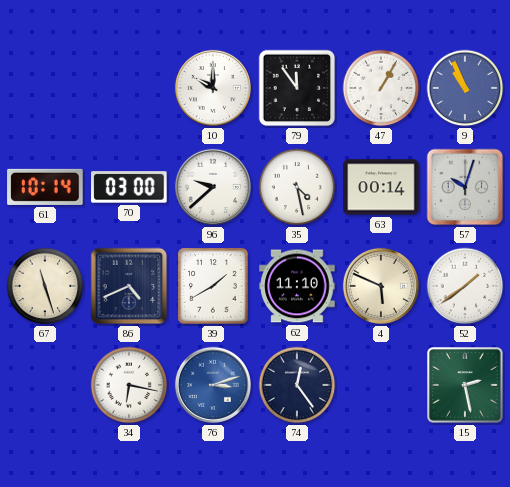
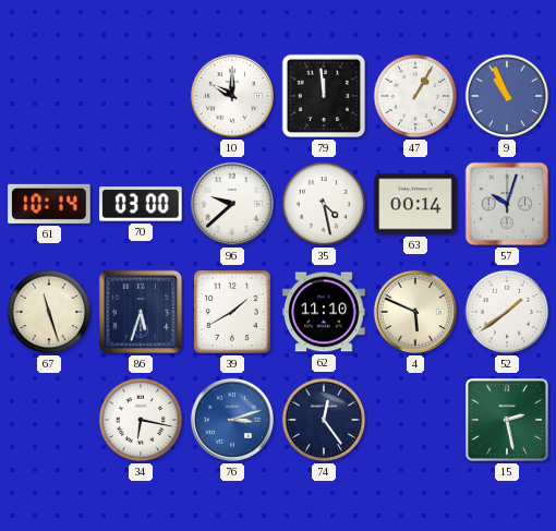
79: 11:54 -> 11:59
86: 4:41 -> 5:33
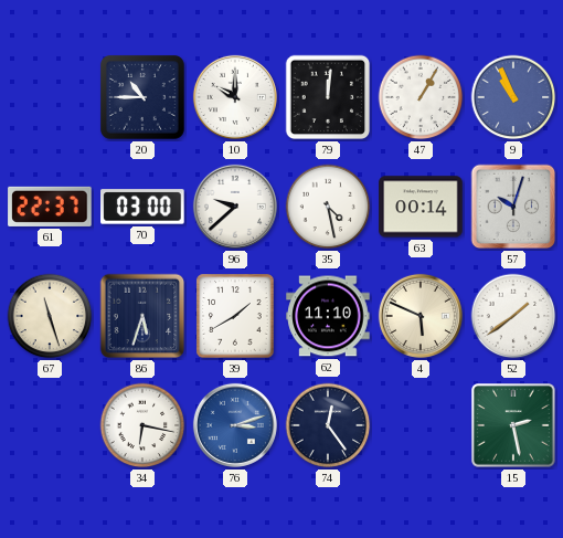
20: none -> 10:45
79: 11:59 -> 12:01
61: 10:14 -> 22:37
